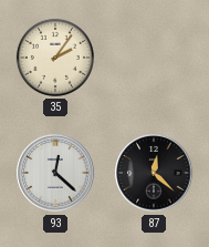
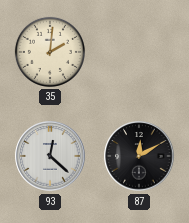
35: 2:06 -> 2:01
87: 12:22 -> 12:10
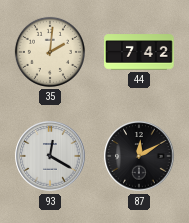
44: none -> 7:42
93: 12:22 -> 12:20
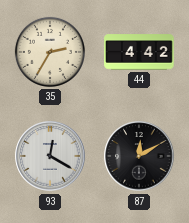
35: 2:01 -> 2:35
44: 7:42 -> 4:42
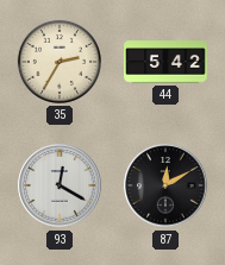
44: 4:42 -> 5:42
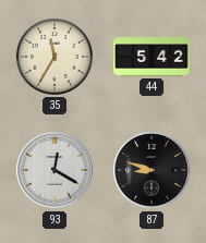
35: 2:35 -> 11:35
87: 12:10 -> 8:48
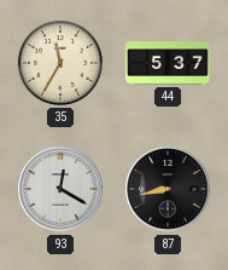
44: 5:42 -> 5:37
87: 8:48 -> 8:43
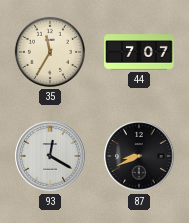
44: 5:37 -> 7:07
87: 8:43 -> 8:41
